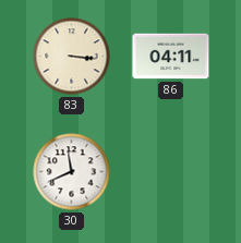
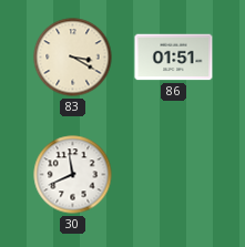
83: 3:16 -> 3:20
86: 04:11 -> 01:51
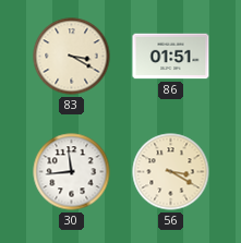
30: 11:41 -> 11:44
56: none -> 3:20
